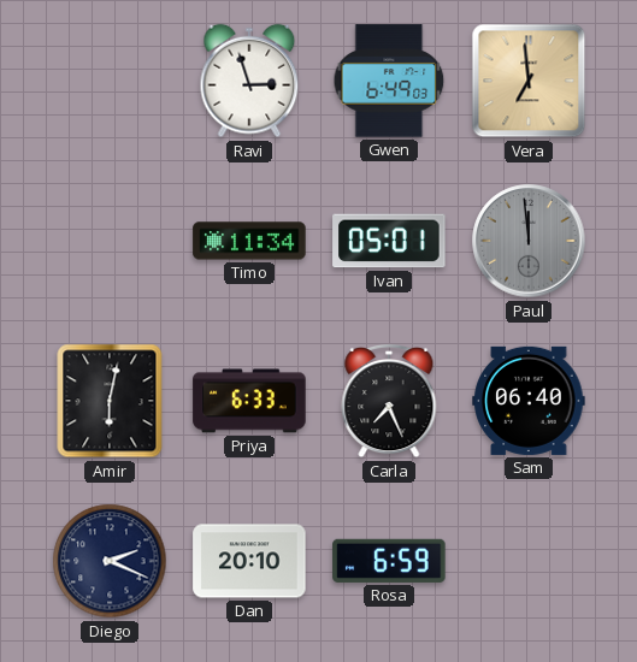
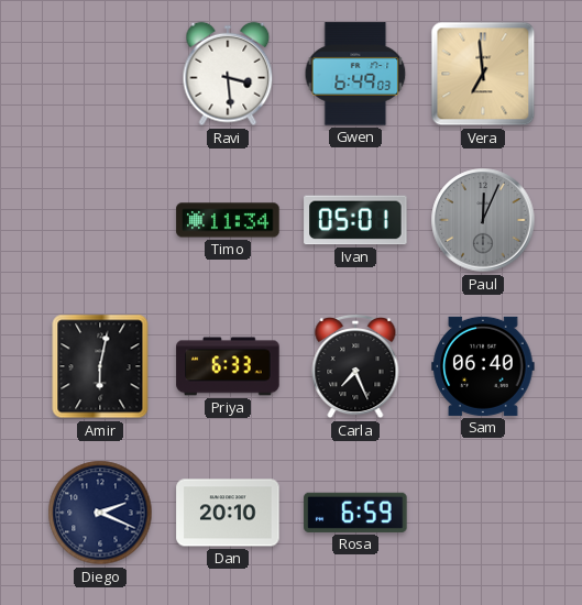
Ravi: 2:57 -> 3:29
Paul: 11:59 -> 12:04
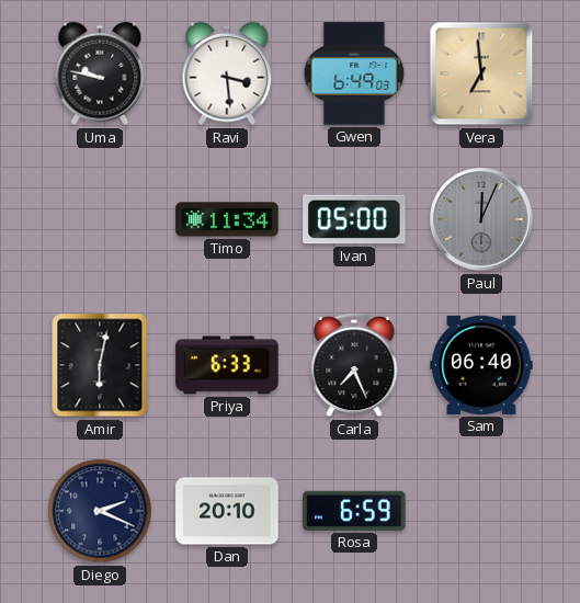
Uma: none -> 9:47
Ivan: 05:01 -> 05:00
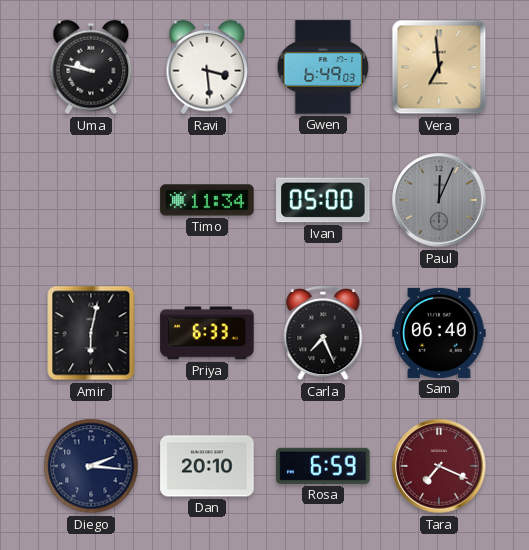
Diego: 2:19 -> 2:16
Tara: none -> 7:19
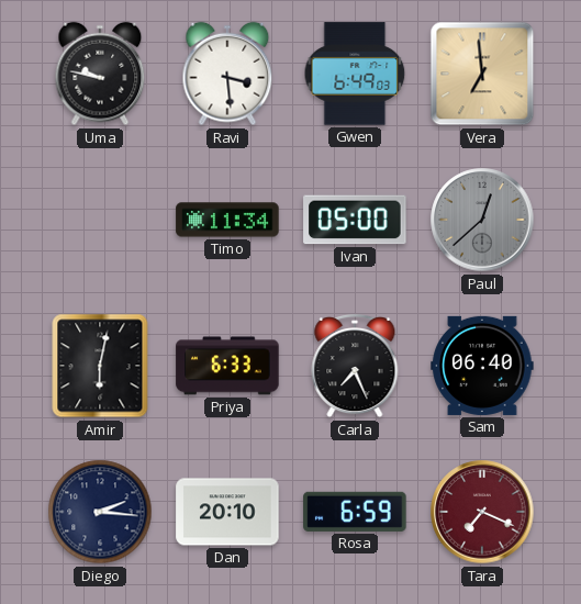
Paul: 12:04 -> 12:38
